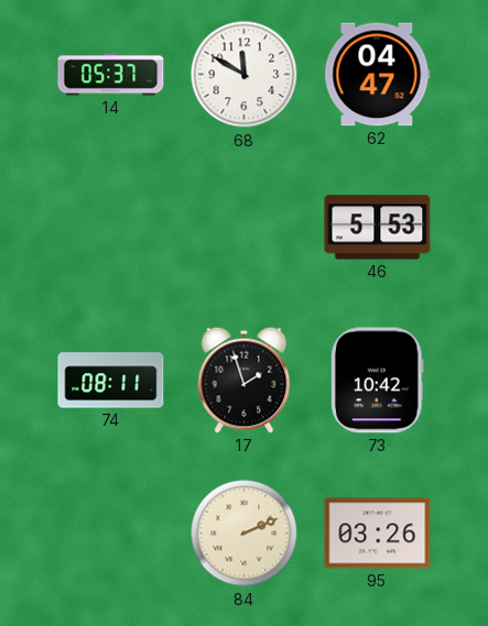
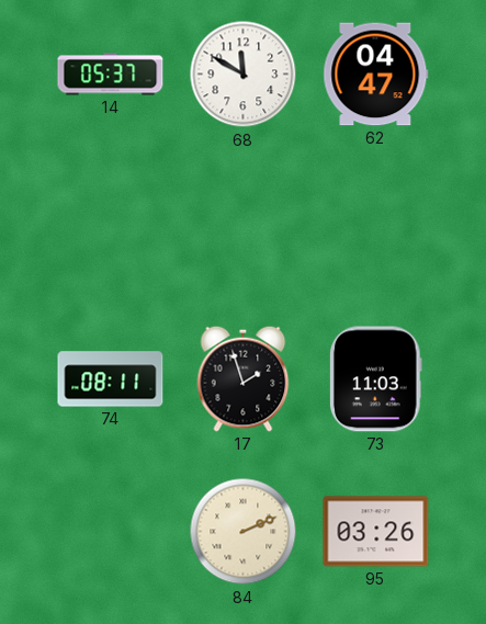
46: 5:53 -> none
73: 10:42 -> 11:03
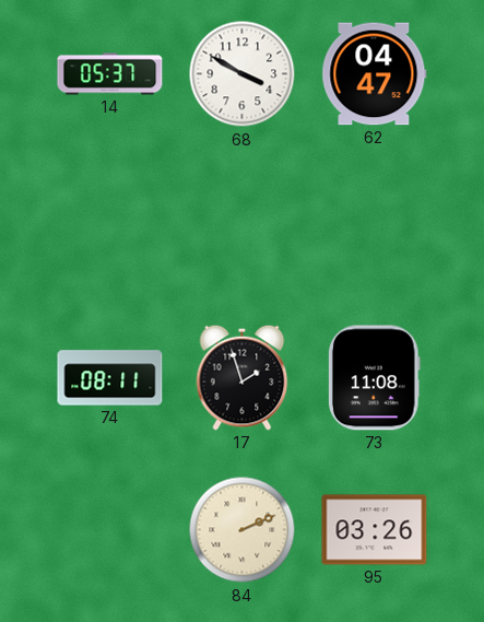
68: 11:50 -> 3:50
73: 11:03 -> 11:08
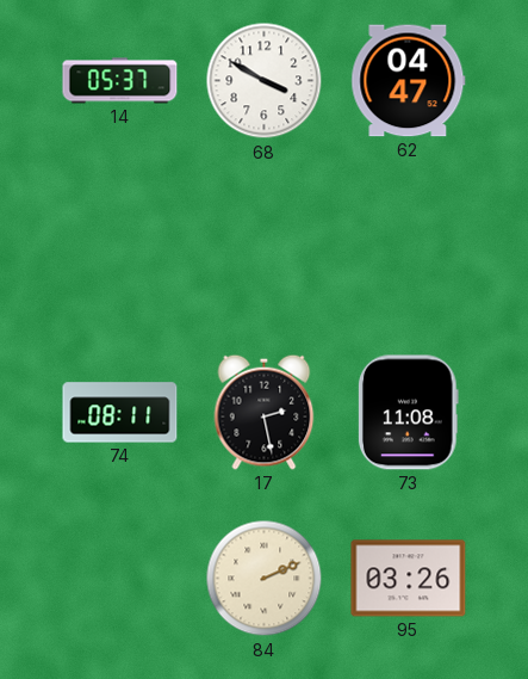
17: 1:57 -> 2:28
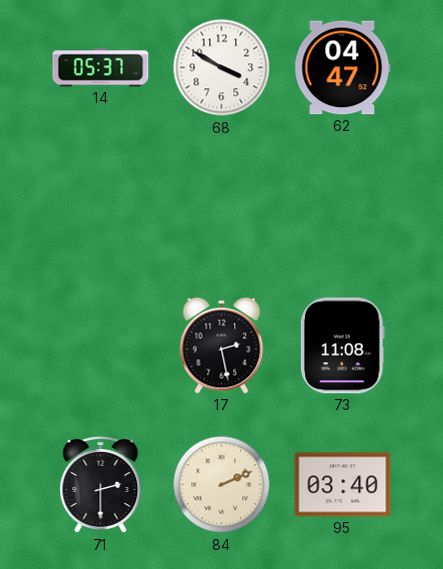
74: 08:11 -> none
71: none -> 2:30
95: 03:26 -> 03:40
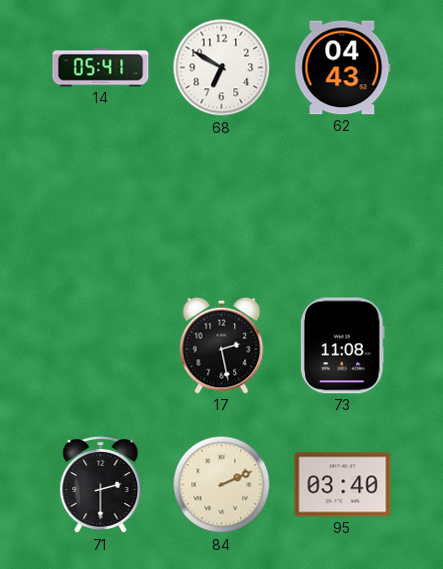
14: 05:37 -> 05:41
68: 3:50 -> 6:50
62: 04:47 -> 04:43
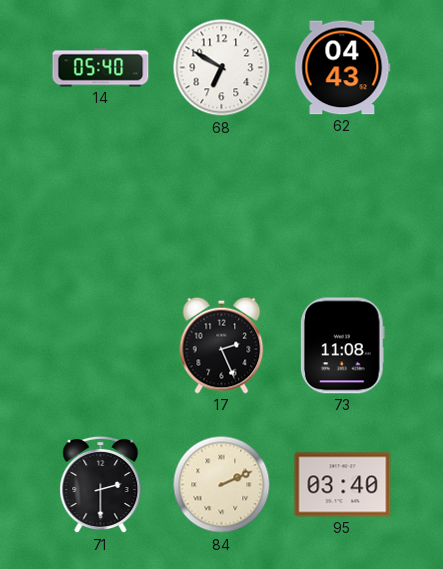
14: 05:41 -> 05:40
17: 2:28 -> 2:26
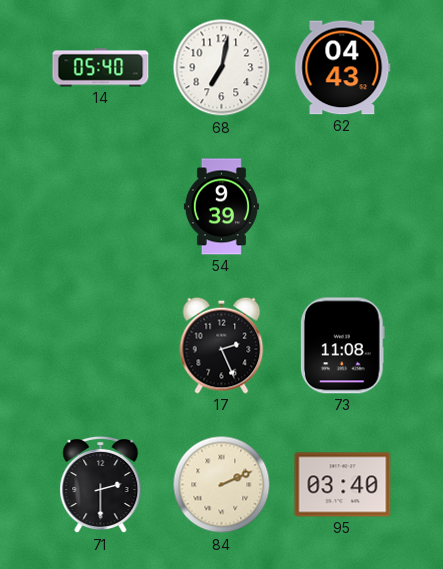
68: 6:50 -> 7:02
54: none -> 9:39
